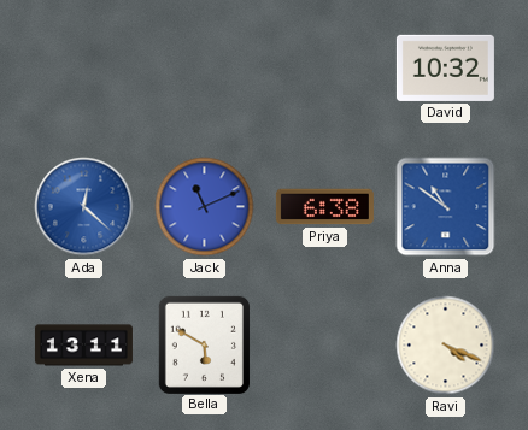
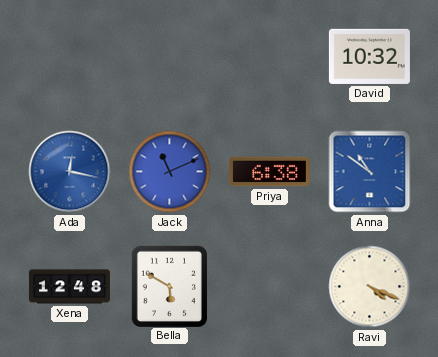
Ada: 12:22 -> 12:17
Xena: 13:11 -> 12:48
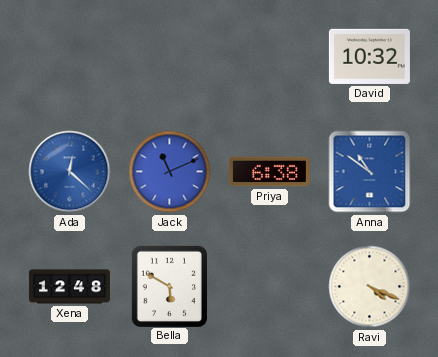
Ada: 12:17 -> 12:22
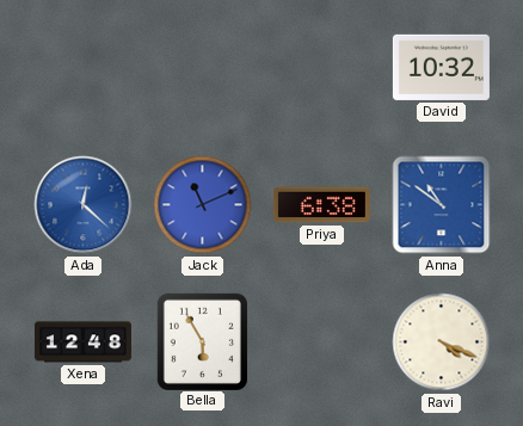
Bella: 5:50 -> 5:55
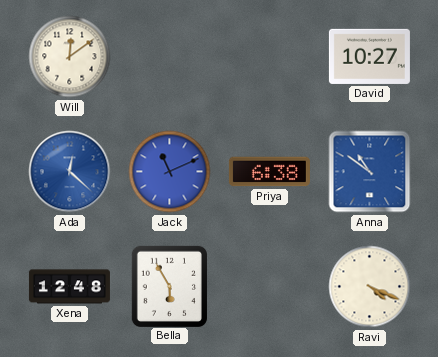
Will: none -> 12:09
David: 10:32 -> 10:27
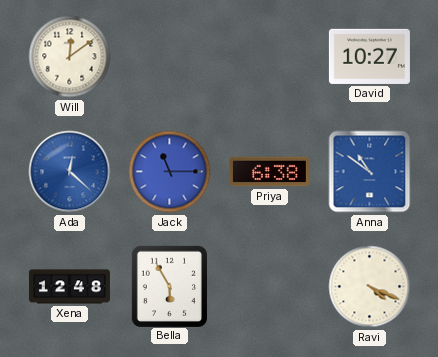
Jack: 11:11 -> 11:15
